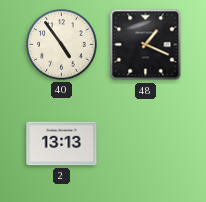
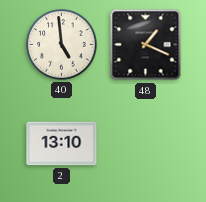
40: 4:54 -> 4:59
2: 13:13 -> 13:10
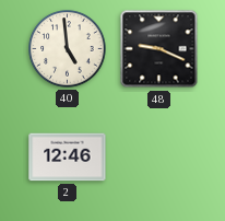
48: 1:19 -> 9:19
2: 13:10 -> 12:46
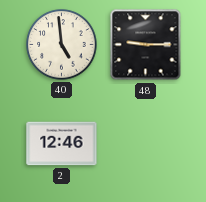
48: 9:19 -> 9:15
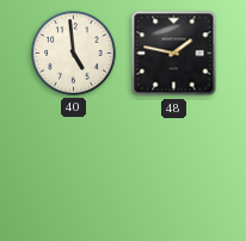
48: 9:15 -> 1:47
2: 12:46 -> none
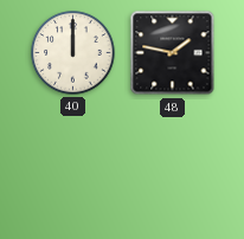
40: 4:59 -> 12:00
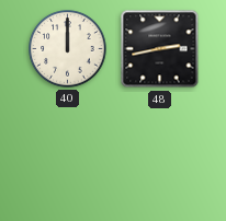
48: 1:47 -> 2:43
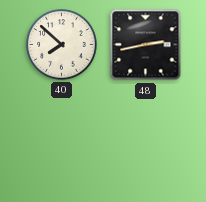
40: 12:00 -> 7:52
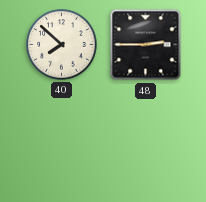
48: 2:43 -> 2:45
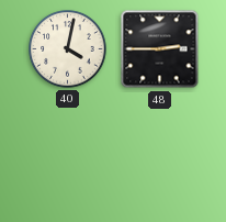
40: 7:52 -> 4:02
